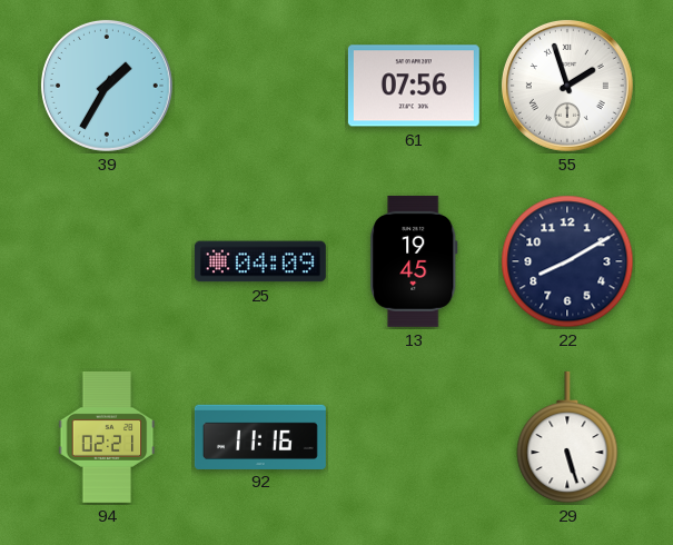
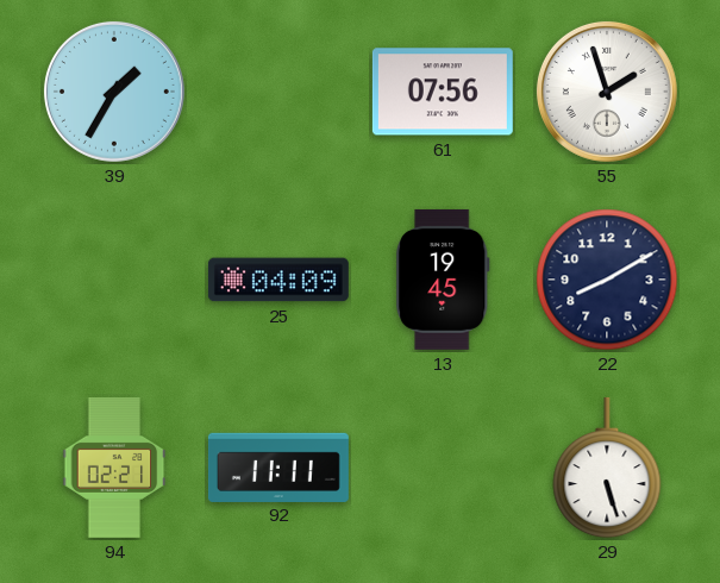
92: 11:16 -> 11:11
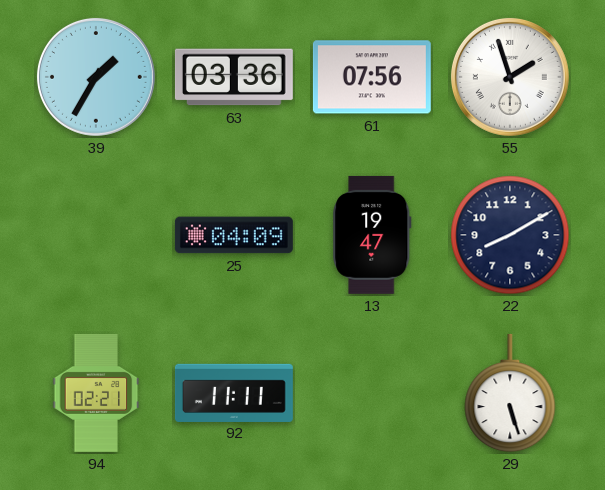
63: none -> 03:36
13: 19:45 -> 19:47
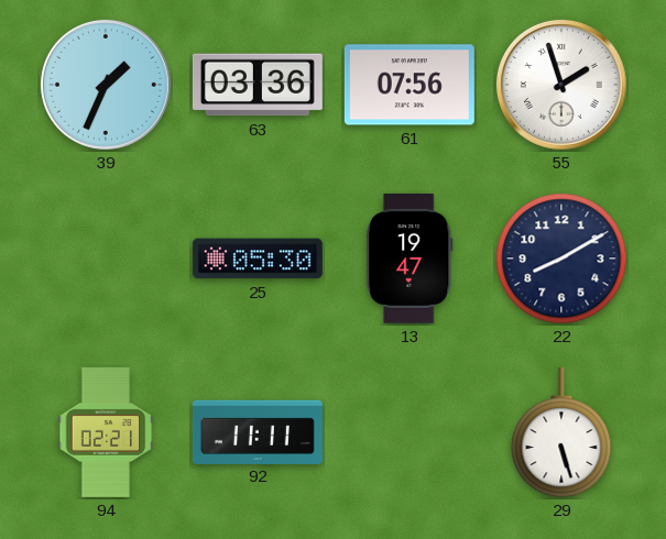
39: 1:35 -> 1:34
25: 04:09 -> 05:30
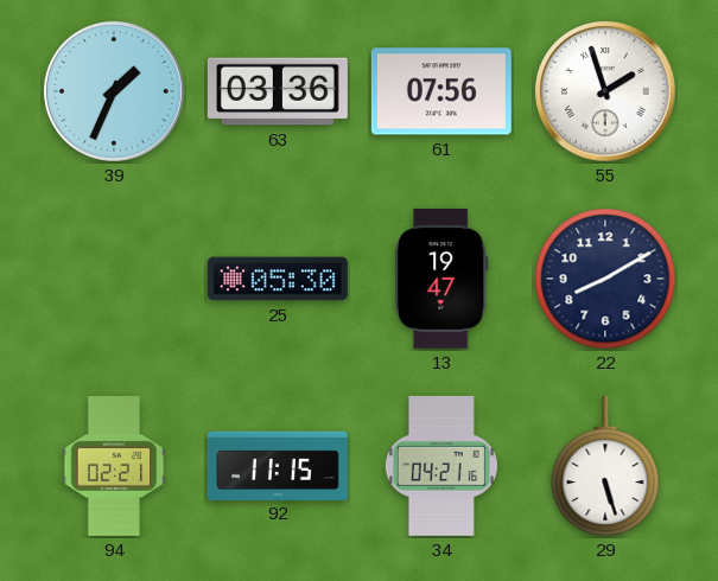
92: 11:11 -> 11:15
34: none -> 04:21
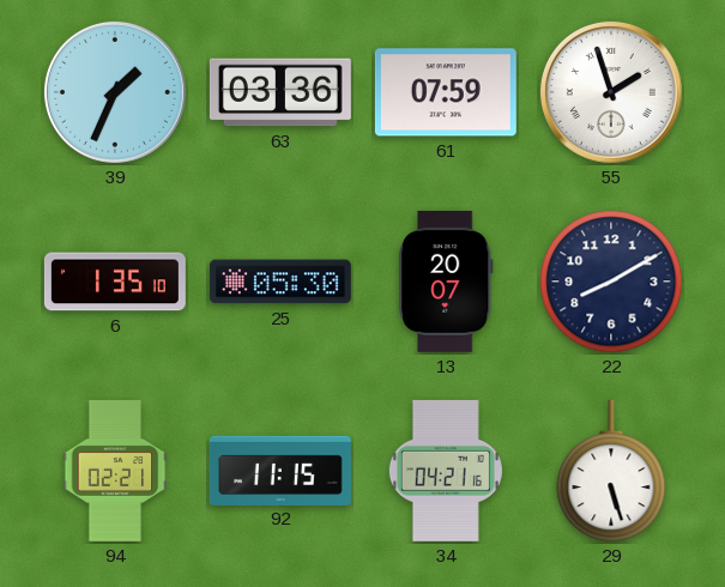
61: 07:56 -> 07:59
6: none -> 1:35
13: 19:47 -> 20:07
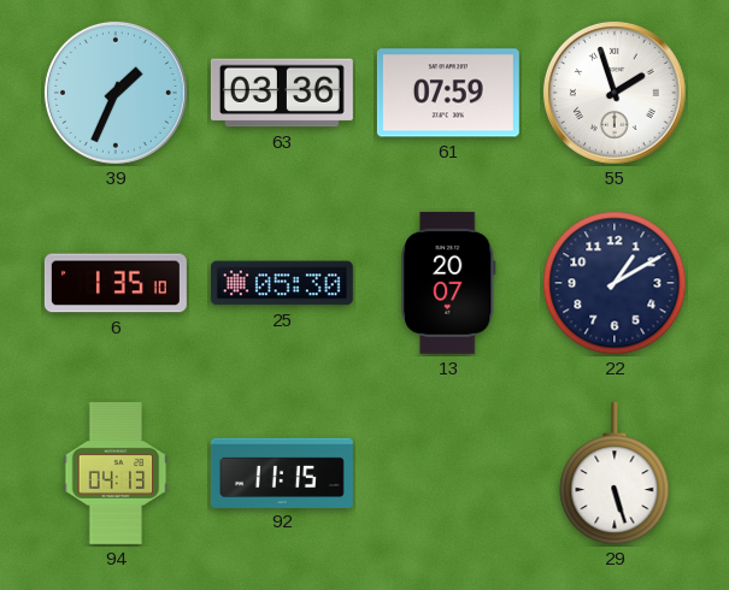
22: 8:10 -> 1:10
94: 02:21 -> 04:13
34: 04:21 -> none
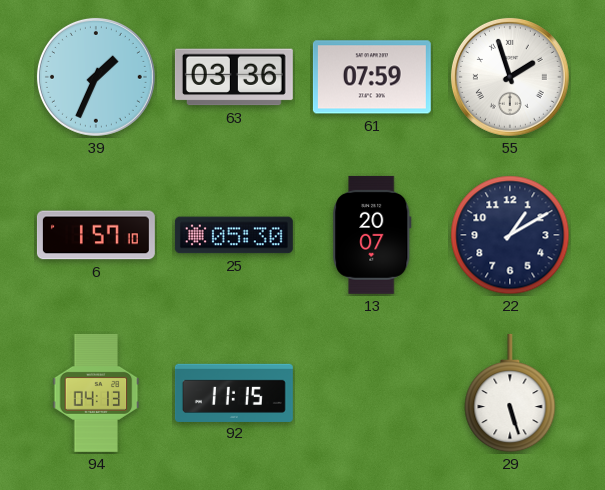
6: 1:35 -> 1:57
